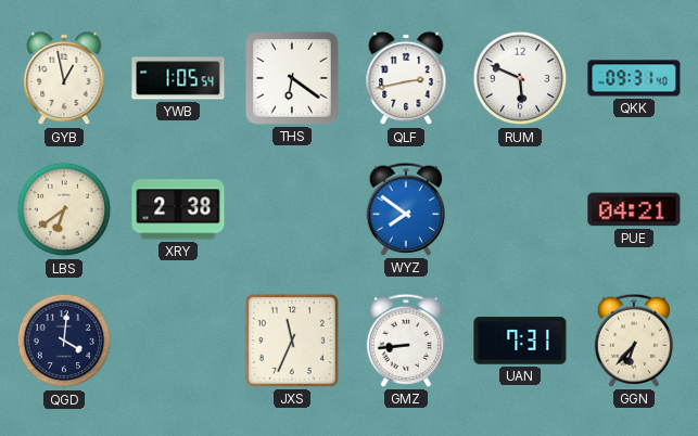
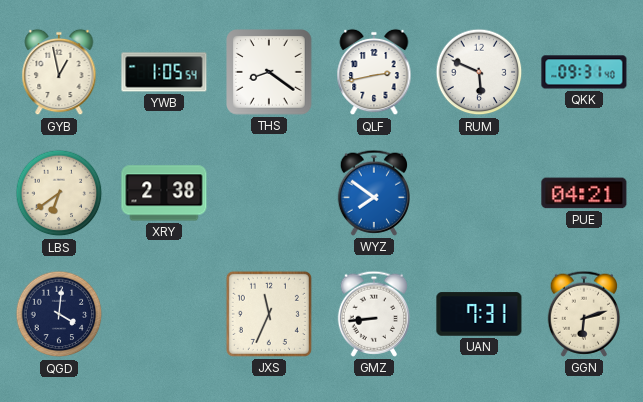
THS: 6:21 -> 8:21
GGN: 6:37 -> 6:12
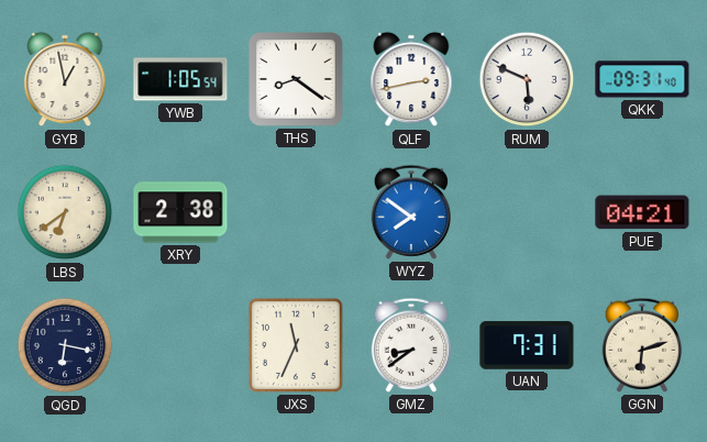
QGD: 4:01 -> 6:17
GMZ: 8:44 -> 8:39
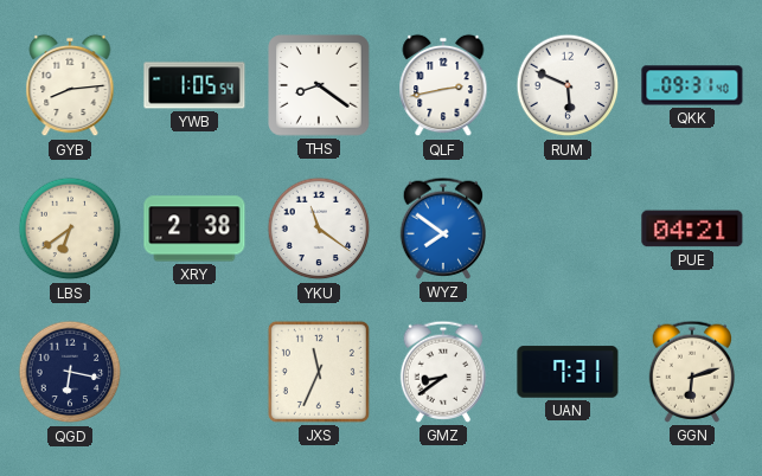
GYB: 12:58 -> 8:14
YKU: none -> 11:21
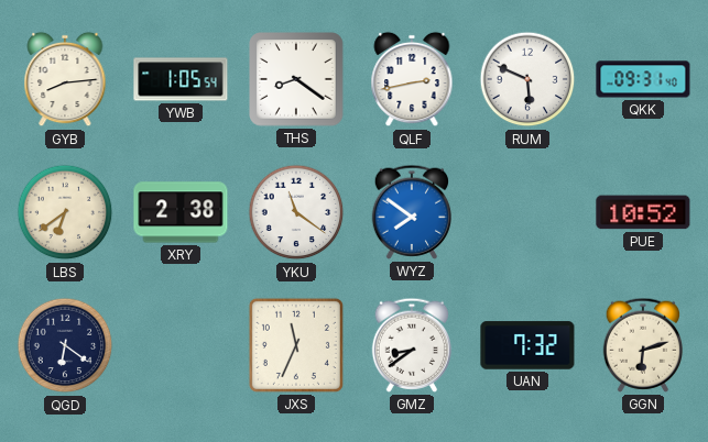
PUE: 04:21 -> 10:52
QGD: 6:17 -> 6:21
UAN: 7:31 -> 7:32
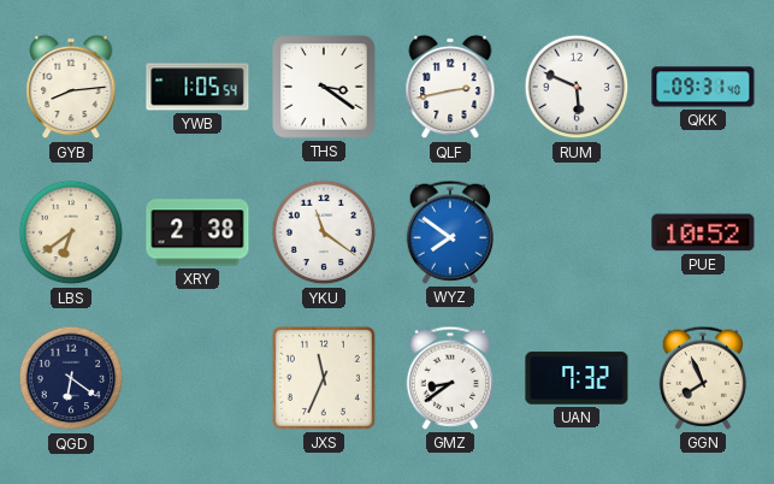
THS: 8:21 -> 3:21
GGN: 6:12 -> 7:56
